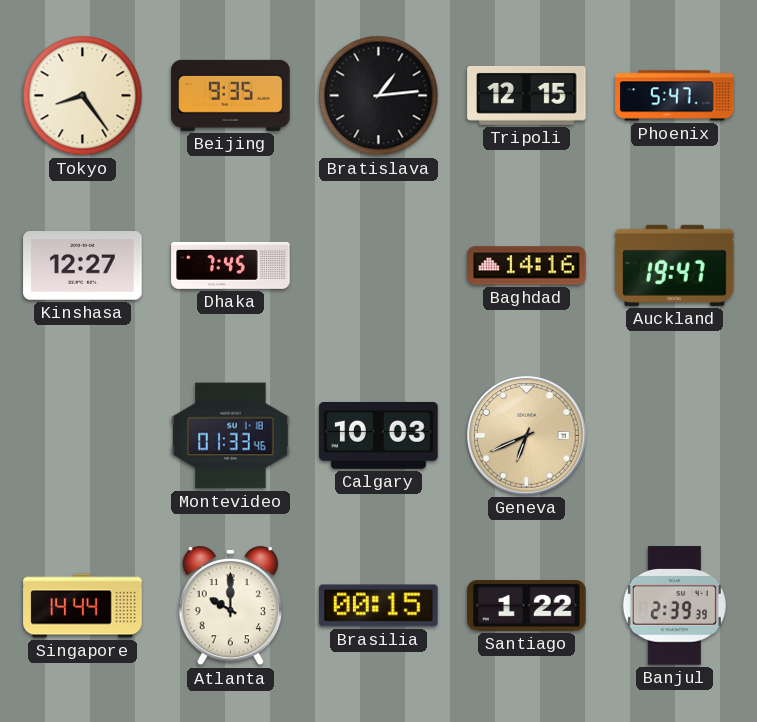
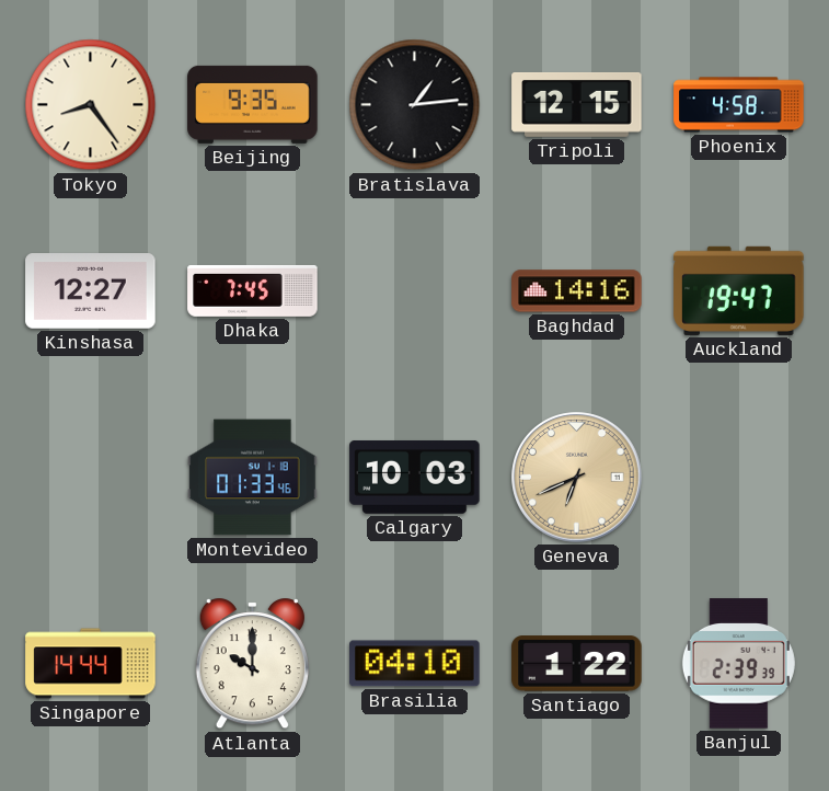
Phoenix: 5:47 -> 4:58
Brasilia: 00:15 -> 04:10
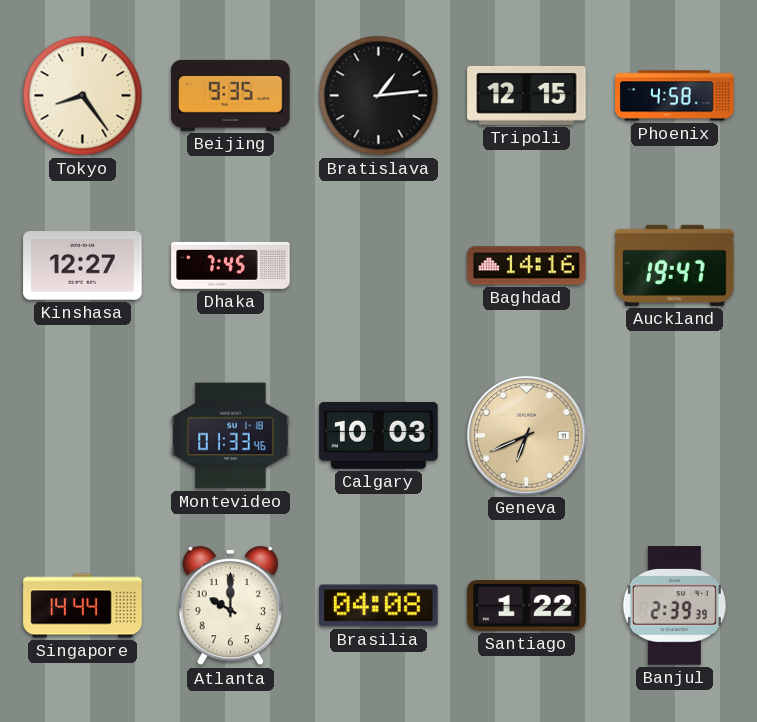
Brasilia: 04:10 -> 04:08
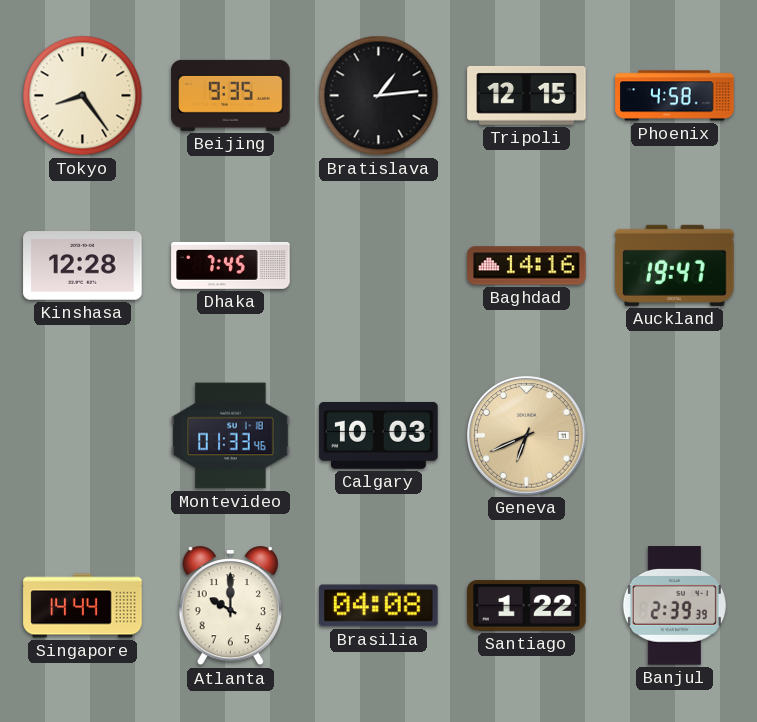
Kinshasa: 12:27 -> 12:28
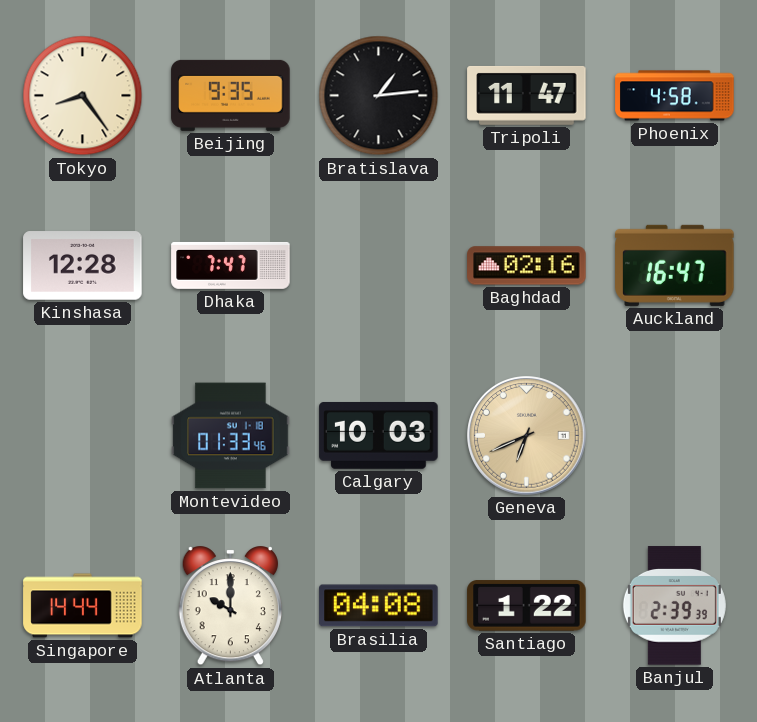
Tripoli: 12:15 -> 11:47
Dhaka: 7:45 -> 7:47
Baghdad: 14:16 -> 02:16
Auckland: 19:47 -> 16:47
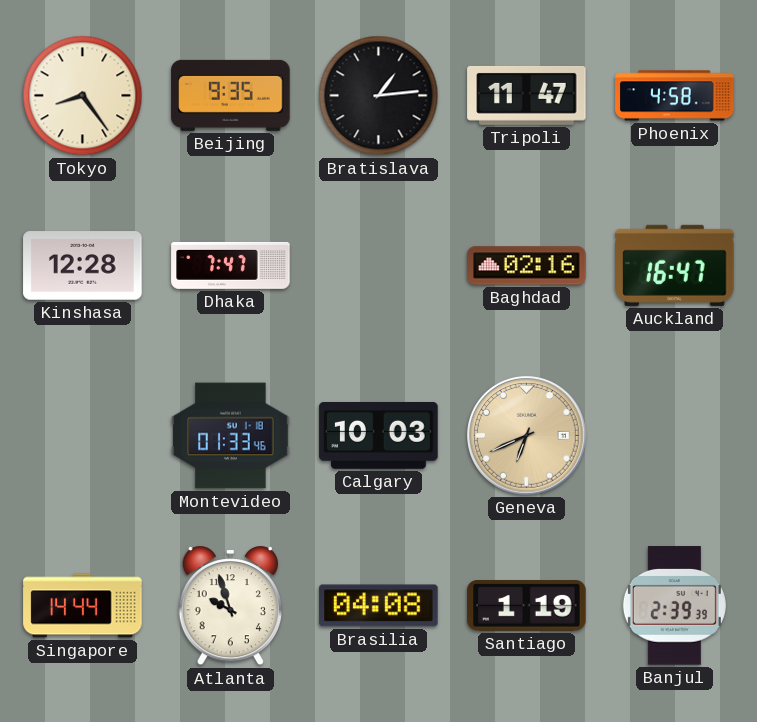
Atlanta: 10:00 -> 9:57
Santiago: 1:22 -> 1:19
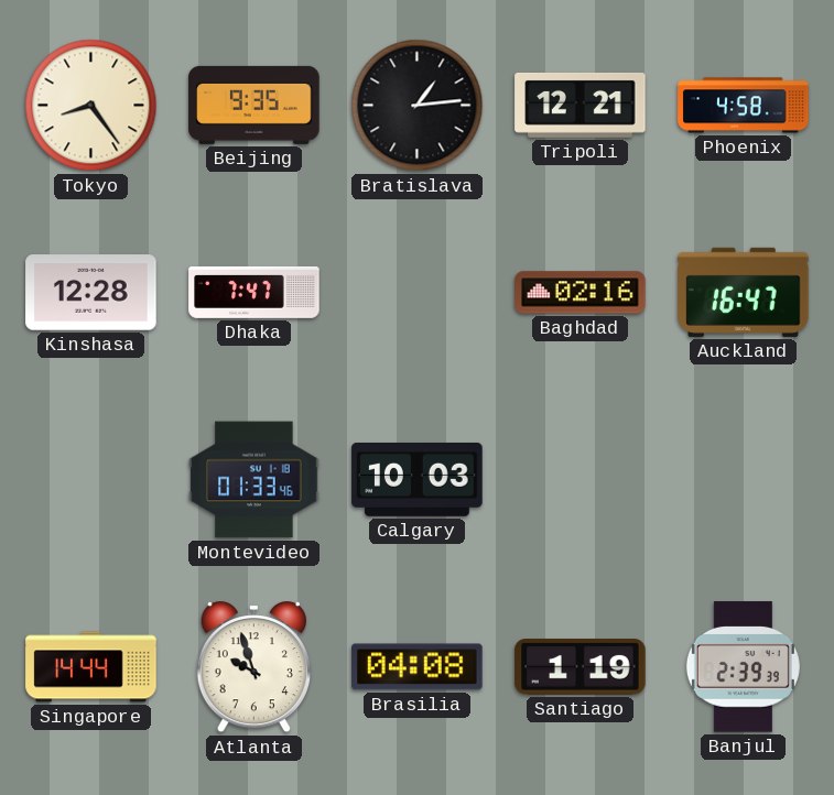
Tripoli: 11:47 -> 12:21
Geneva: 6:41 -> none
